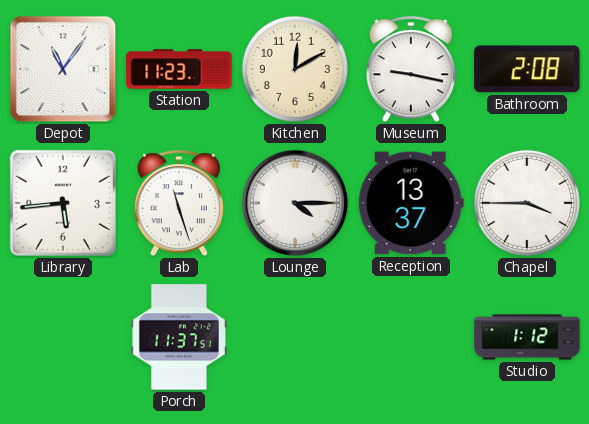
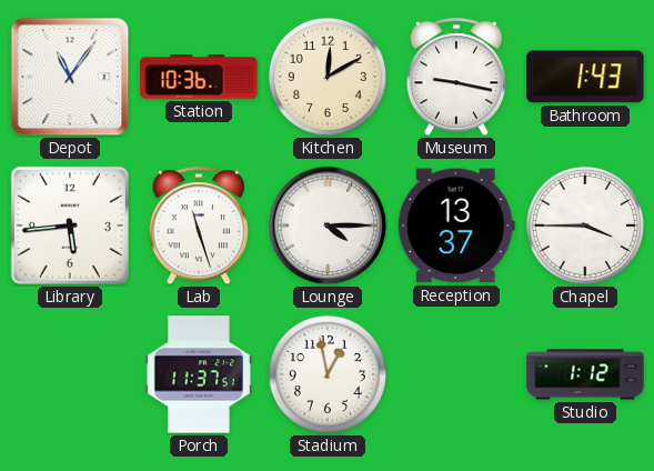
Station: 11:23 -> 10:36
Bathroom: 2:08 -> 1:43
Stadium: none -> 12:58
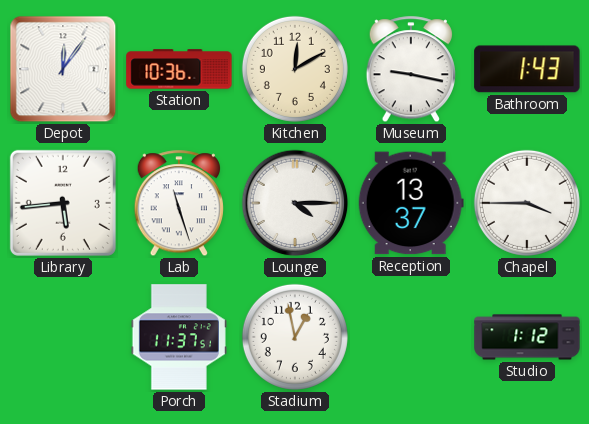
Depot: 11:06 -> 12:06
